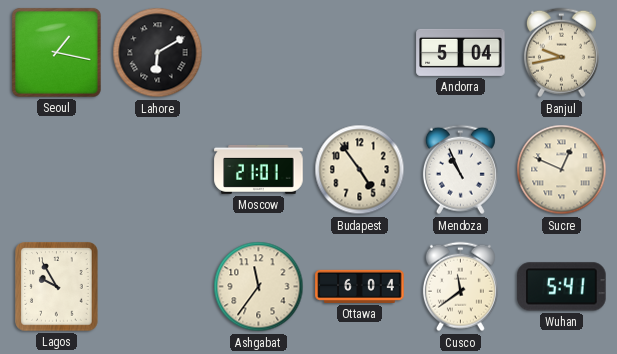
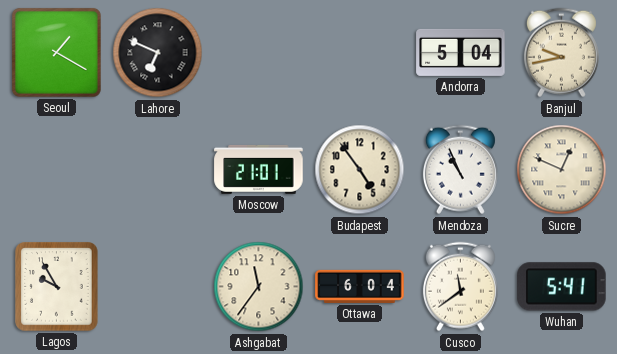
Seoul: 1:17 -> 1:20
Lahore: 6:10 -> 6:49
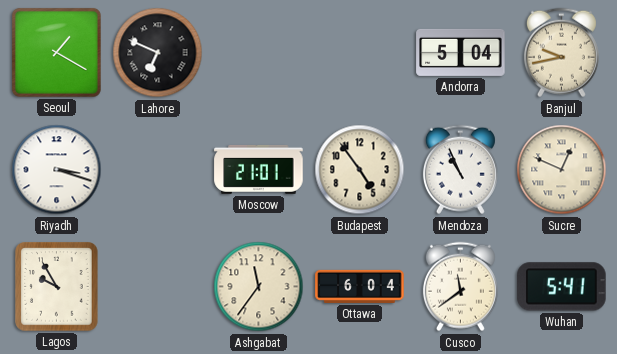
Riyadh: none -> 3:18
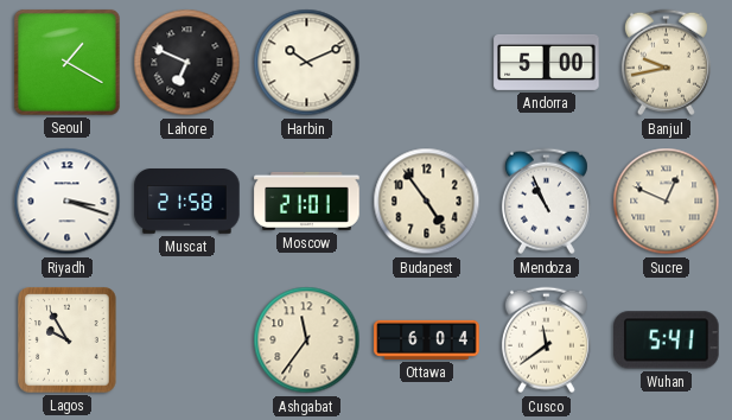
Harbin: none -> 10:11
Andorra: 5:04 -> 5:00
Muscat: none -> 21:58
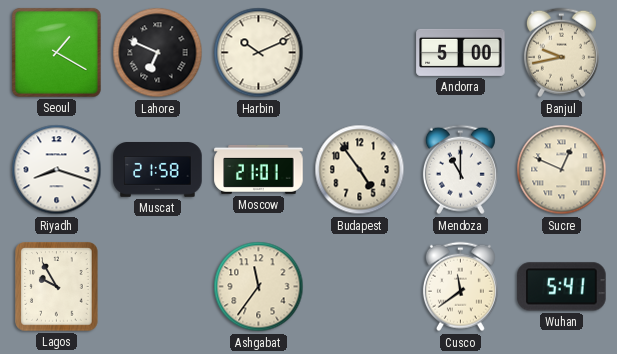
Riyadh: 3:18 -> 8:18
Mendoza: 10:56 -> 11:00
Ottawa: 6:04 -> none
